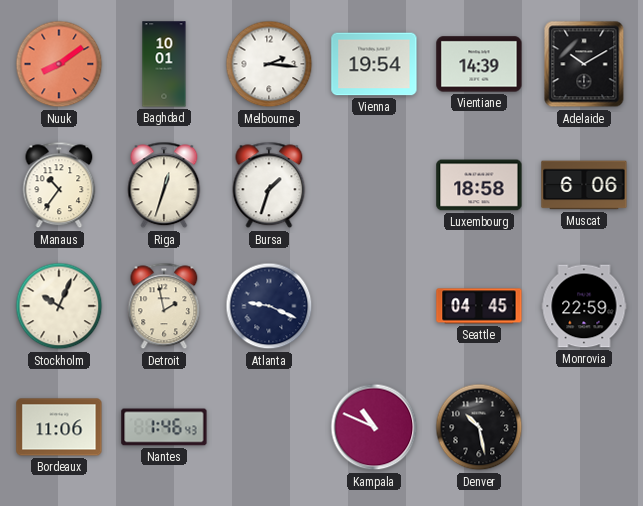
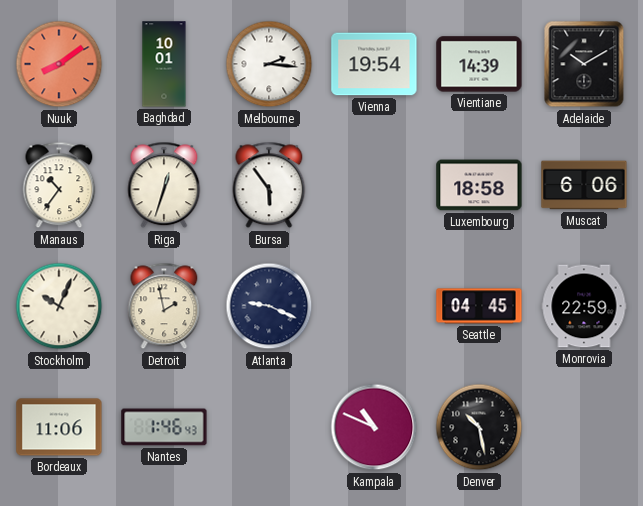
Bursa: 1:33 -> 5:54
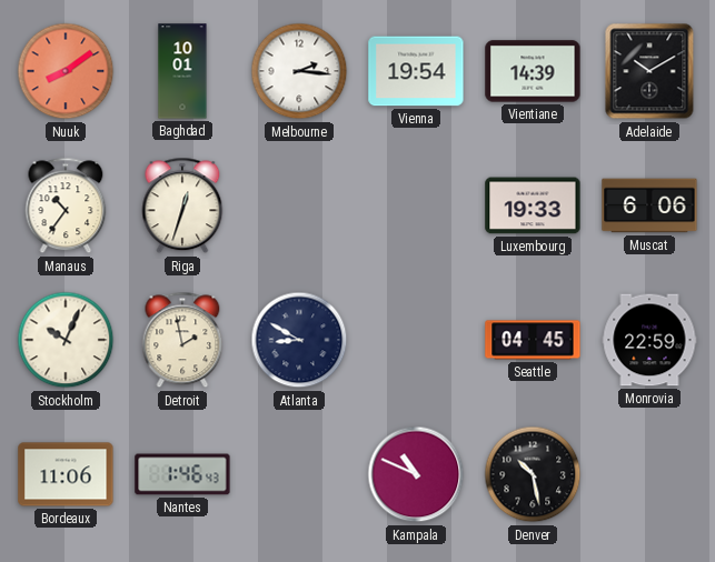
Bursa: 5:54 -> none
Luxembourg: 18:58 -> 19:33
Atlanta: 9:19 -> 8:50
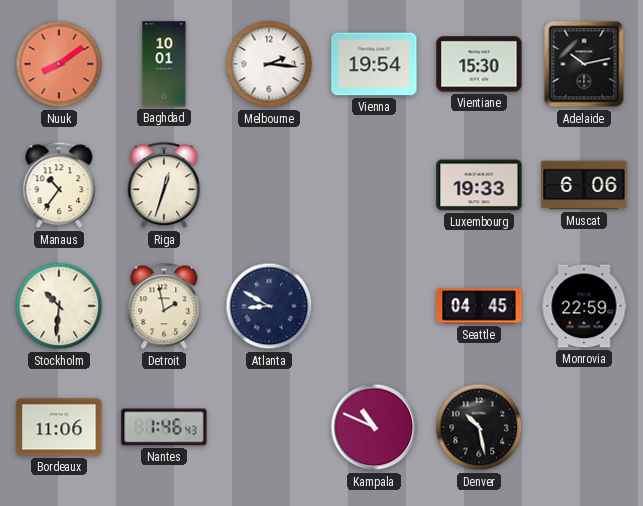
Vientiane: 14:39 -> 15:30
Adelaide: 10:10 -> 10:13
Stockholm: 10:04 -> 10:31
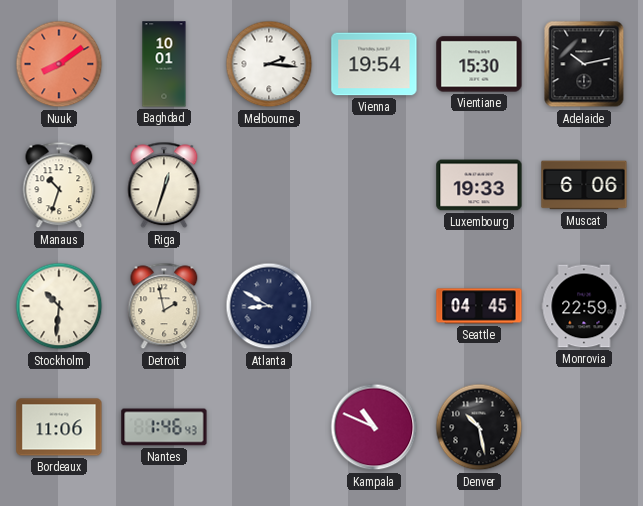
Manaus: 10:36 -> 10:33
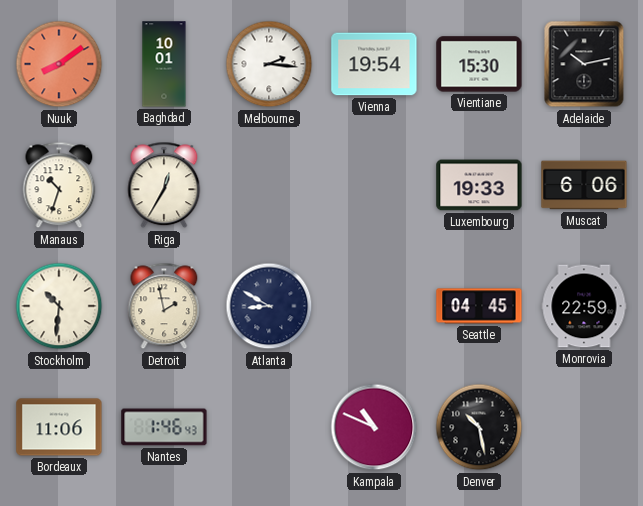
Riga: 12:33 -> 12:35
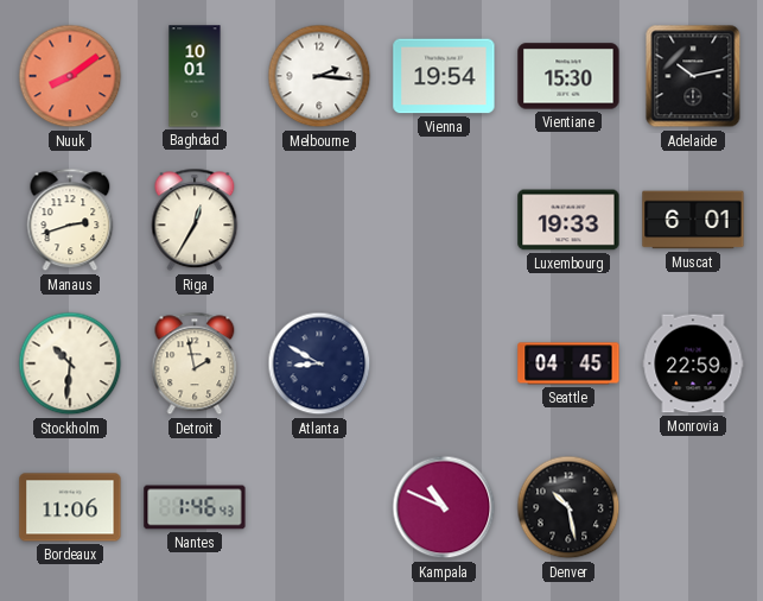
Manaus: 10:33 -> 2:42
Muscat: 6:06 -> 6:01
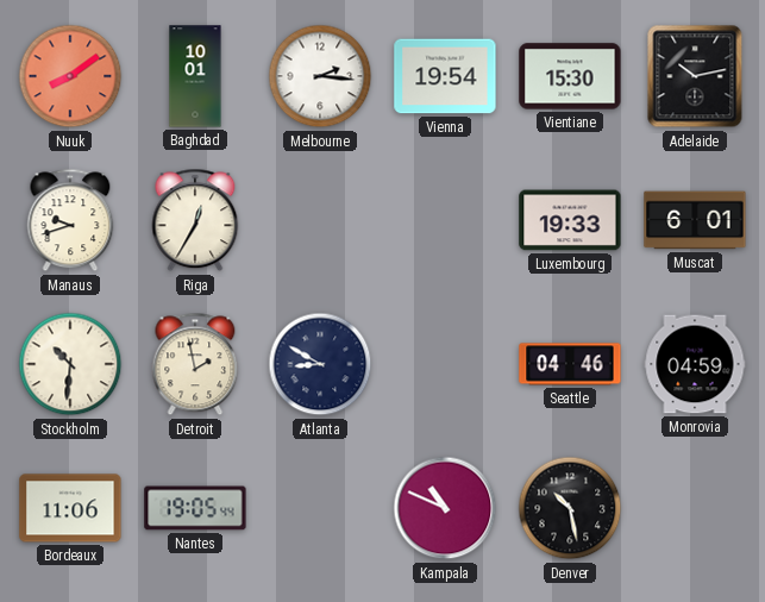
Manaus: 2:42 -> 9:42
Seattle: 04:45 -> 04:46
Monrovia: 22:59 -> 04:59
Nantes: 1:46 -> 19:05
